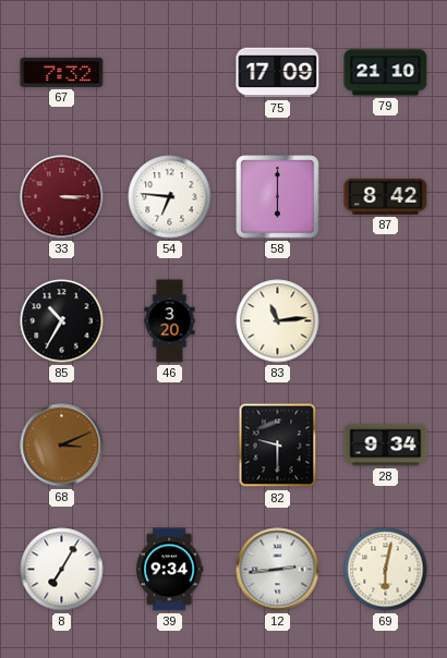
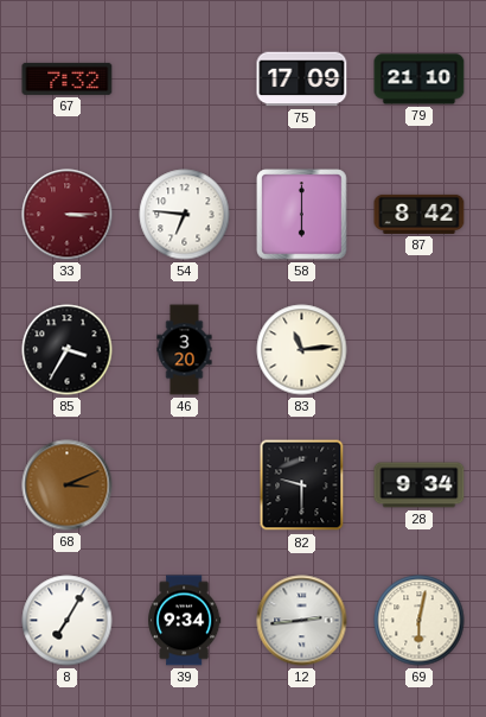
85: 10:35 -> 3:35
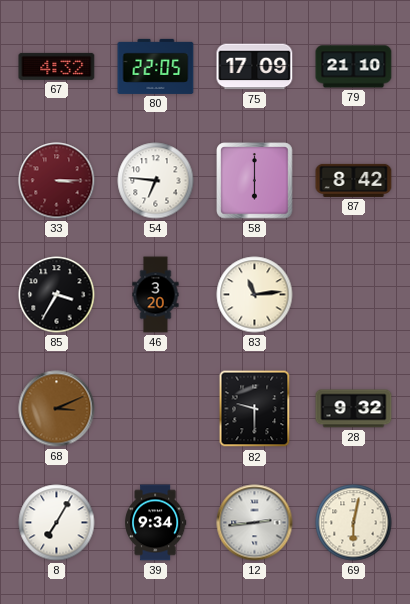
67: 7:32 -> 4:32
80: none -> 22:05
28: 9:34 -> 9:32
